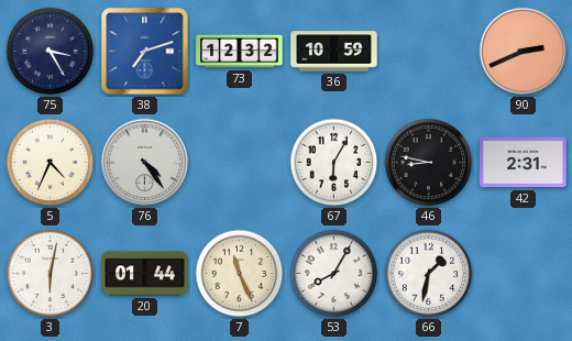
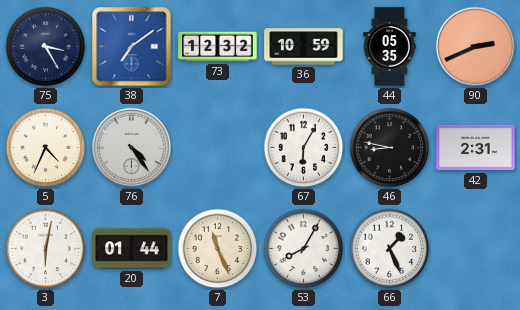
38: 7:12 -> 7:09
44: none -> 05:35
66: 1:32 -> 1:26
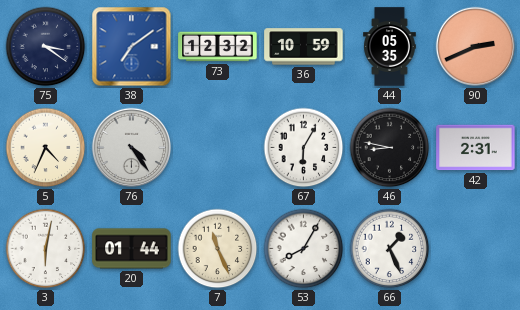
75: 3:25 -> 3:21
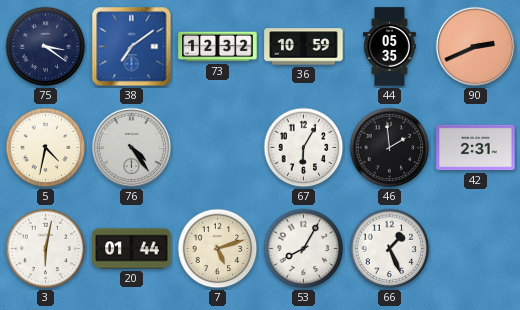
5: 4:34 -> 4:32
46: 8:47 -> 1:59
7: 11:26 -> 5:12
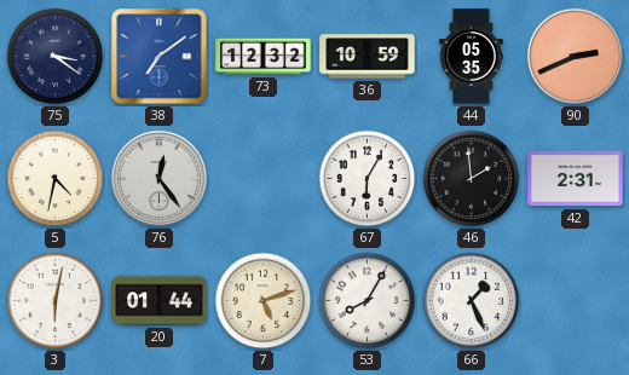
76: 4:24 -> 12:24
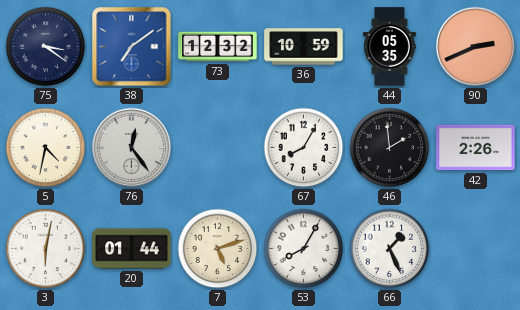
67: 6:05 -> 8:05
42: 2:31 -> 2:26
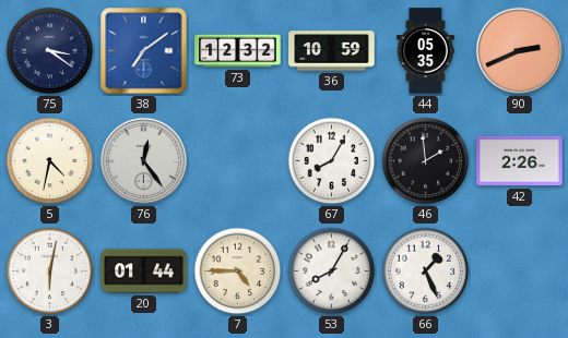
7: 5:12 -> 4:45
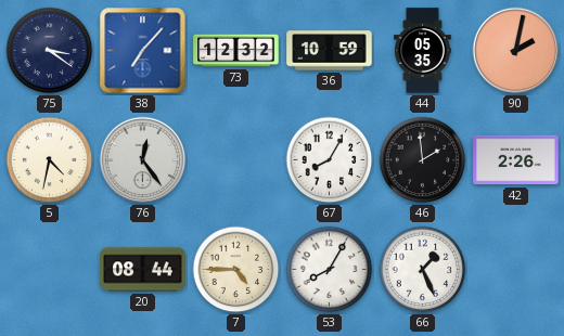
38: 7:09 -> 7:07
90: 2:41 -> 2:02
3: 6:02 -> none
20: 01:44 -> 08:44
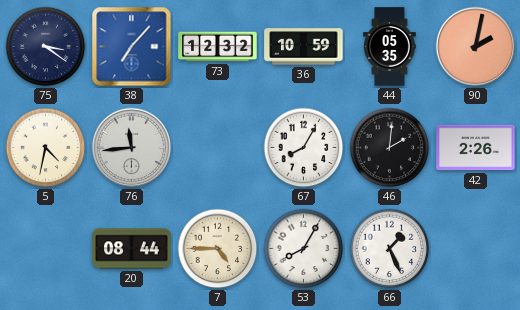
76: 12:24 -> 11:44
46: 1:59 -> 2:01
